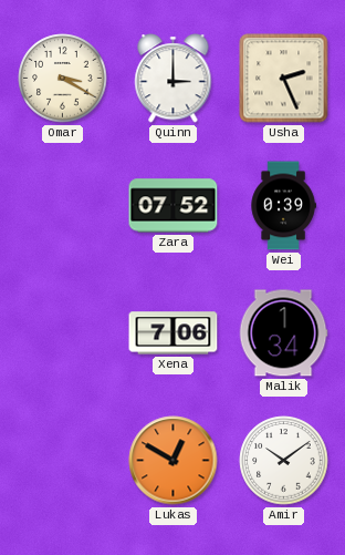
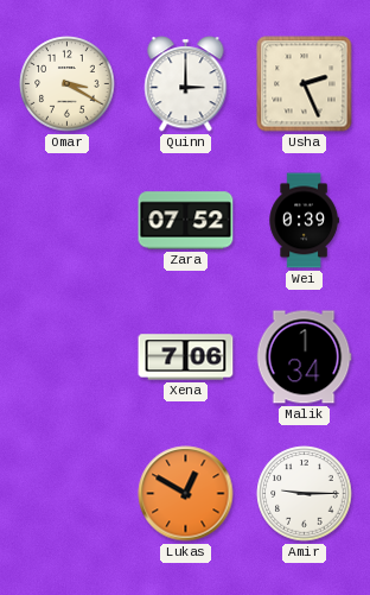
Amir: 10:09 -> 9:15
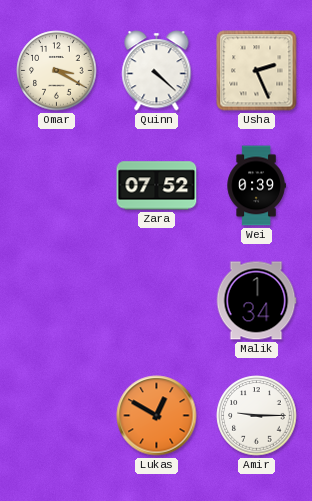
Quinn: 3:00 -> 4:22
Xena: 7:06 -> none
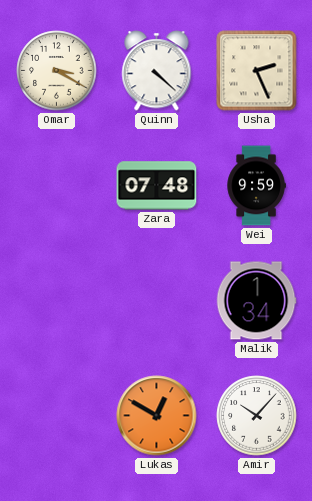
Zara: 07:52 -> 07:48
Wei: 0:39 -> 9:59
Amir: 9:15 -> 10:07
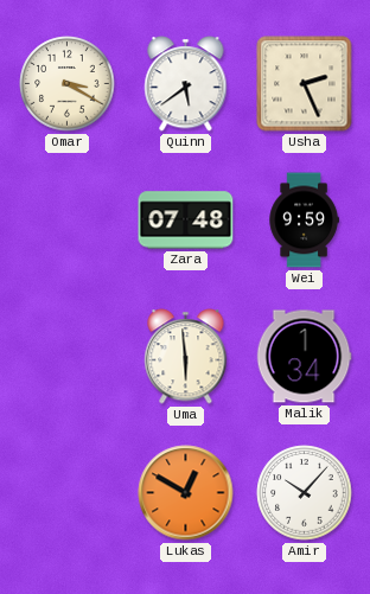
Quinn: 4:22 -> 5:39
Uma: none -> 5:59
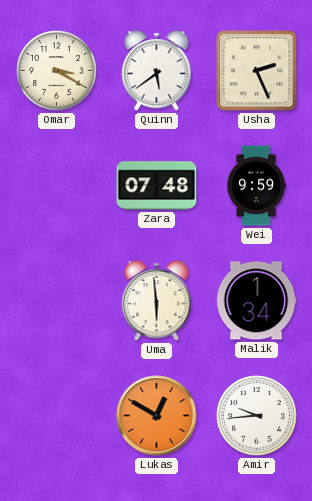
Amir: 10:07 -> 9:44
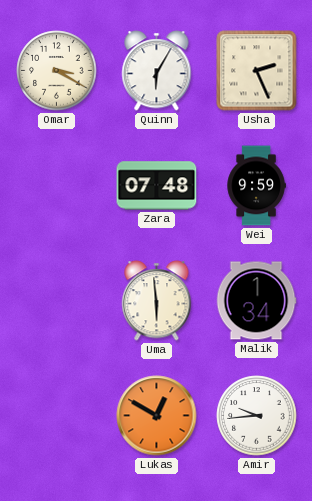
Quinn: 5:39 -> 6:05
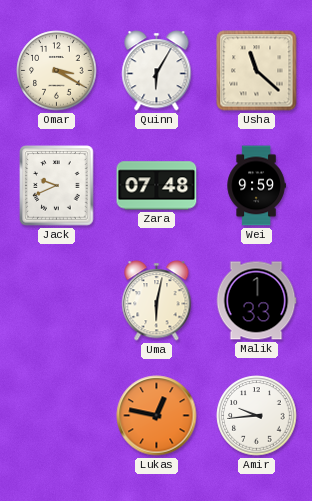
Usha: 2:26 -> 11:22
Jack: none -> 9:41
Uma: 5:59 -> 6:02
Malik: 1:34 -> 1:33
Lukas: 12:50 -> 12:47
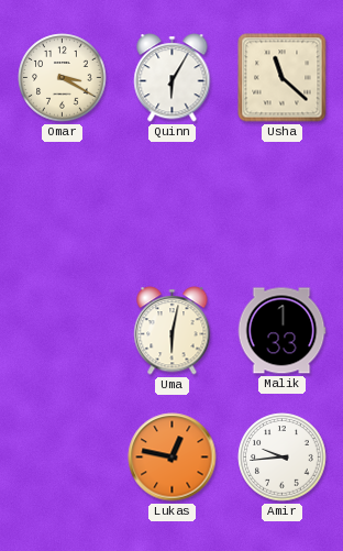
Jack: 9:41 -> none
Zara: 07:48 -> none
Wei: 9:59 -> none
